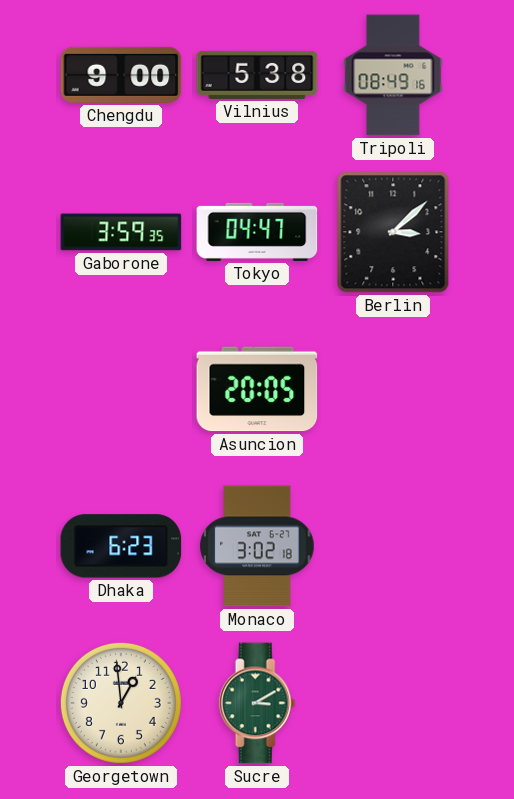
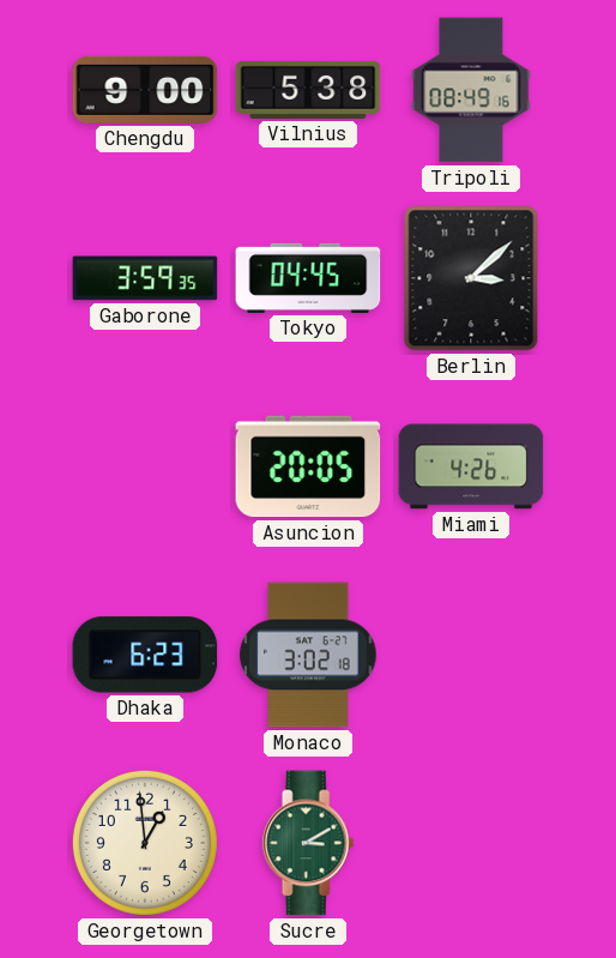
Tokyo: 04:47 -> 04:45
Miami: none -> 4:26
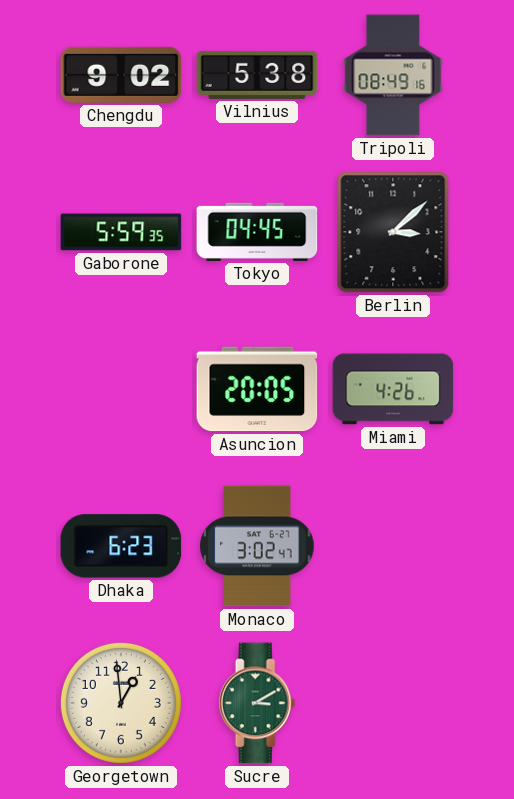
Chengdu: 9:00 -> 9:02
Gaborone: 3:59 -> 5:59
Monaco: 3:02:18 -> 3:02:47
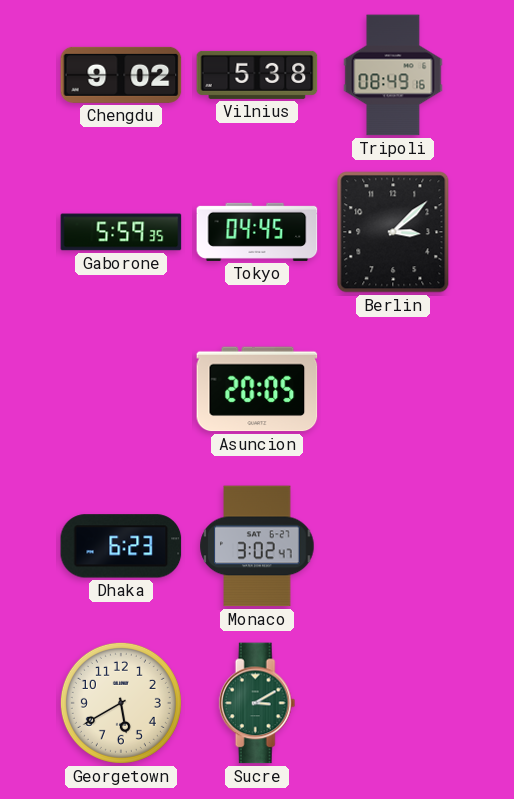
Miami: 4:26 -> none
Georgetown: 12:59 -> 5:40
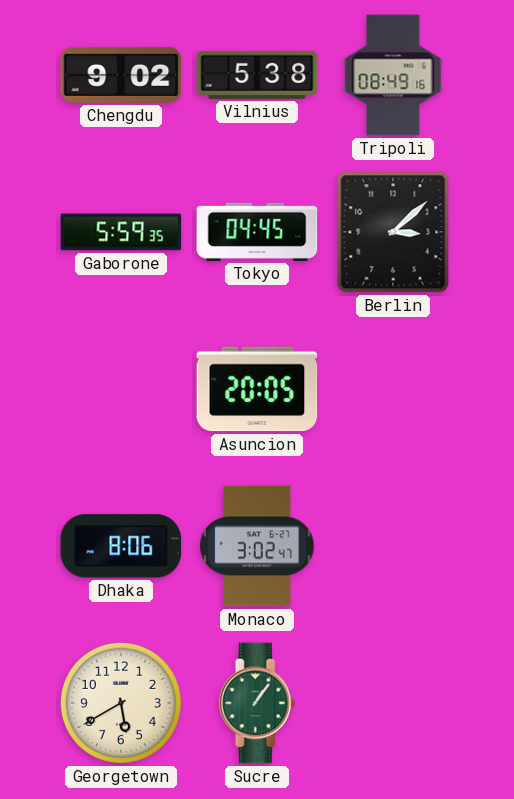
Dhaka: 6:23 -> 8:06
Sucre: 3:10 -> 1:06
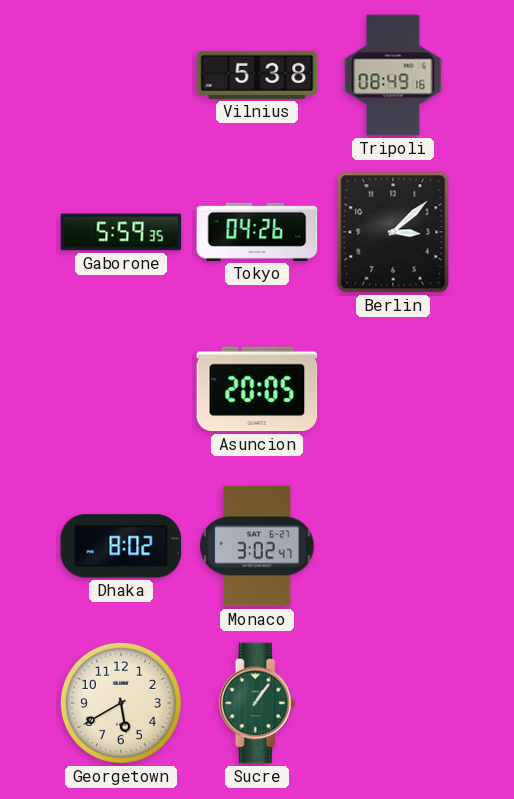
Chengdu: 9:02 -> none
Tokyo: 04:45 -> 04:26
Dhaka: 8:06 -> 8:02
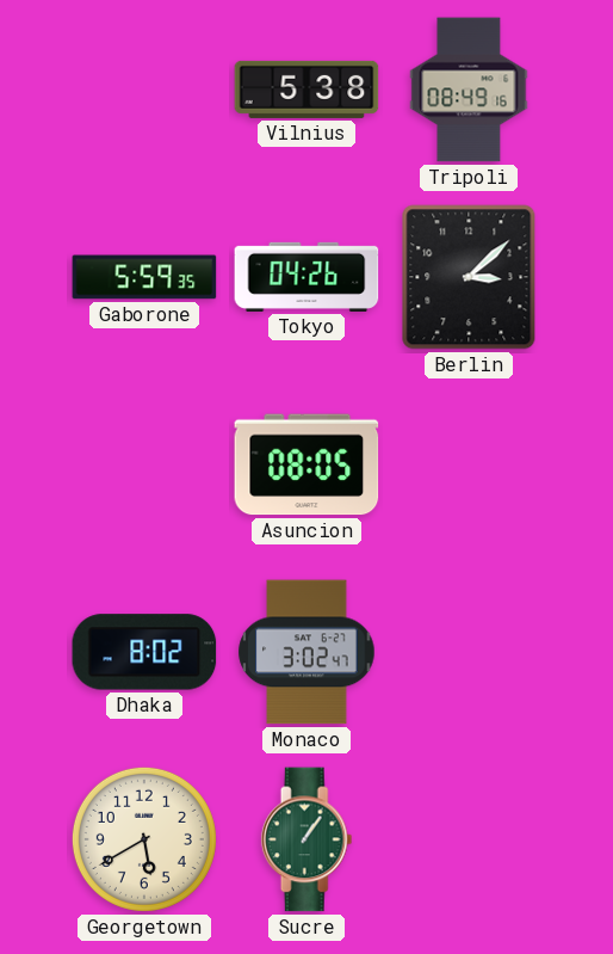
Asuncion: 20:05 -> 08:05
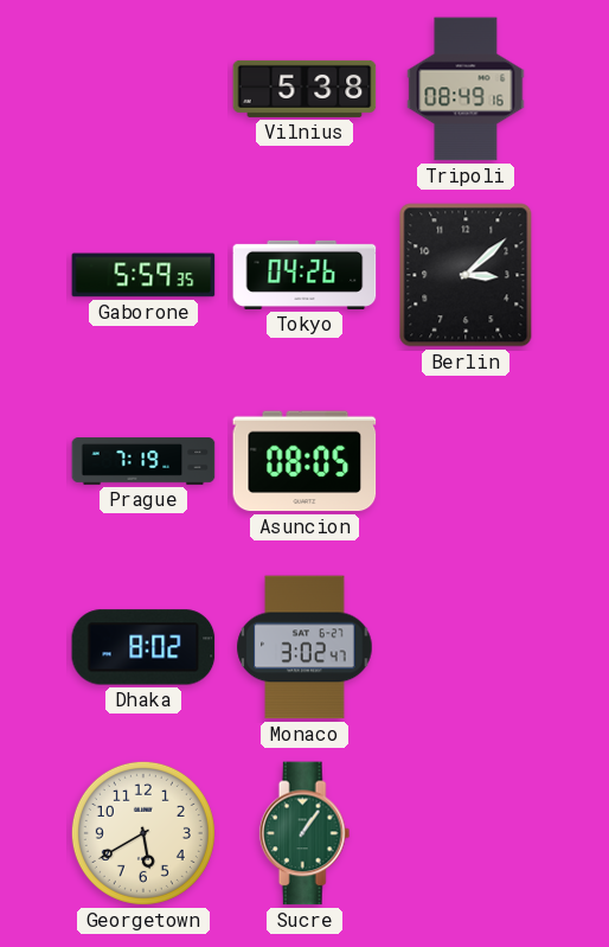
Prague: none -> 7:19
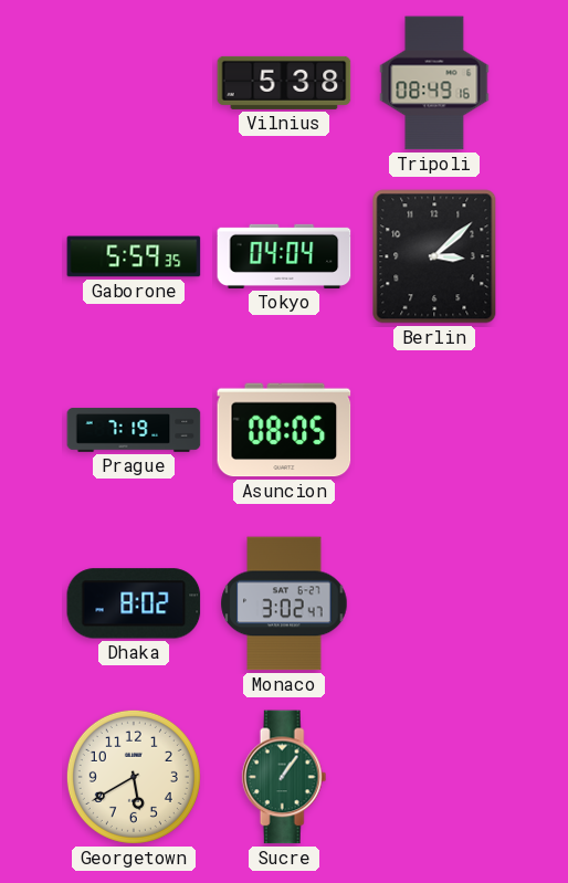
Tokyo: 04:26 -> 04:04
